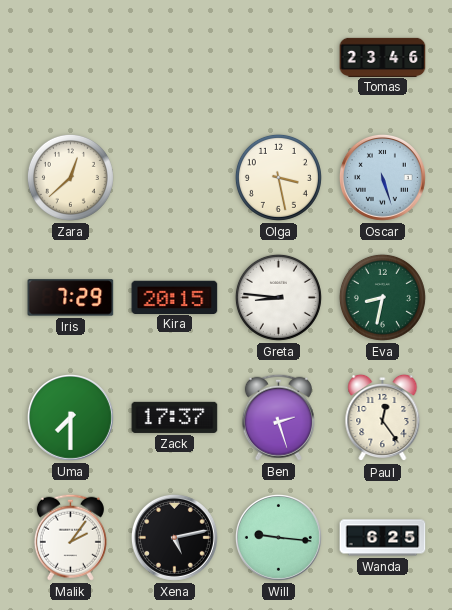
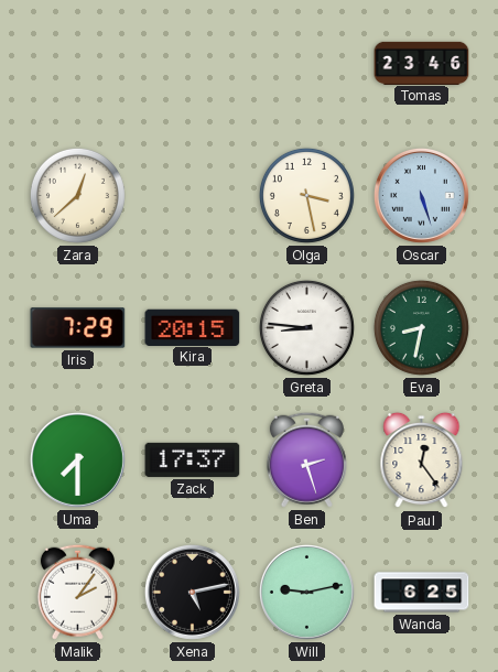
Will: 9:16 -> 9:13
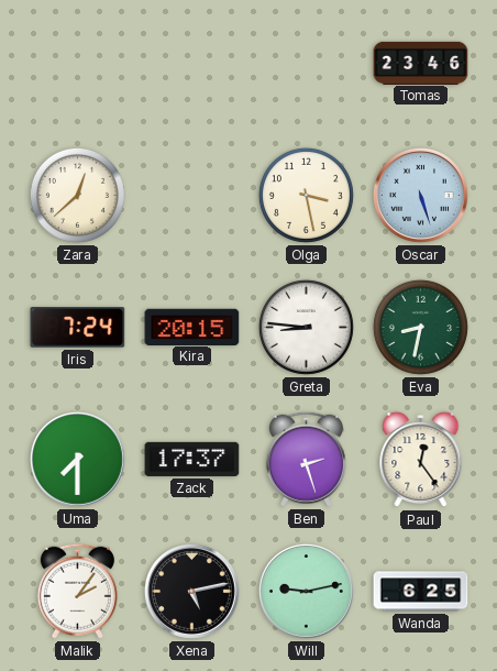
Iris: 7:29 -> 7:24
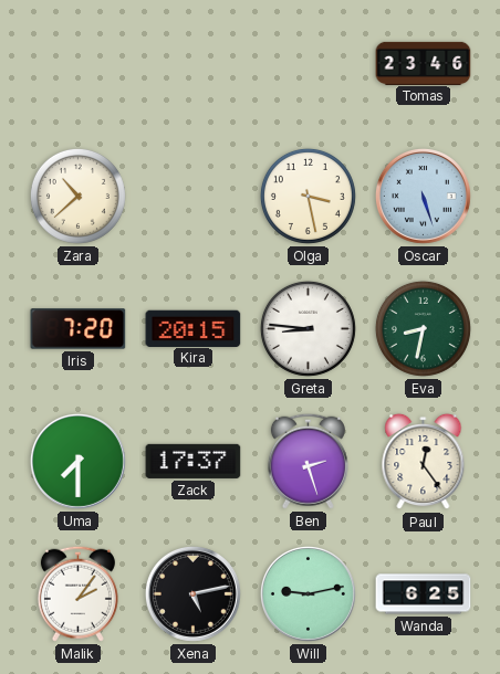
Zara: 12:38 -> 10:38
Iris: 7:24 -> 7:20
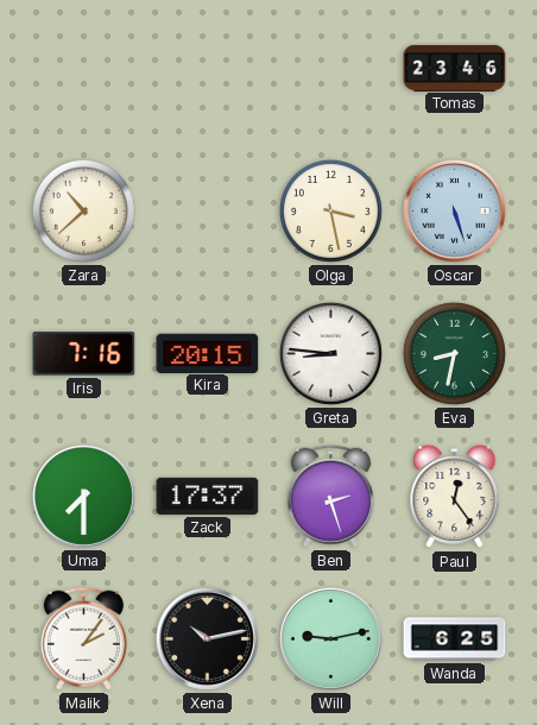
Iris: 7:20 -> 7:16
Xena: 5:13 -> 10:13
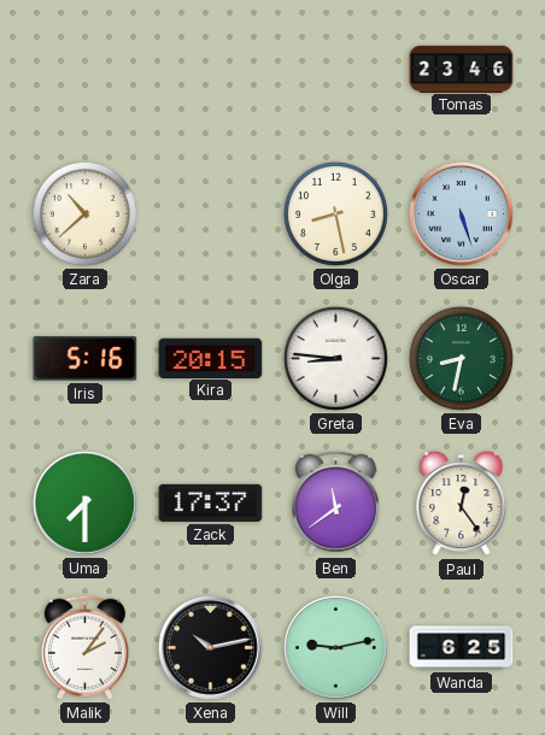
Olga: 3:28 -> 8:28
Iris: 7:16 -> 5:16
Ben: 2:27 -> 11:39
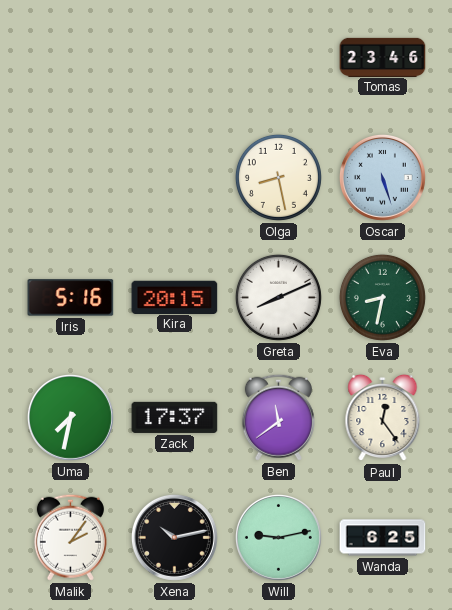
Zara: 10:38 -> none
Greta: 8:46 -> 8:11
Uma: 7:30 -> 7:32
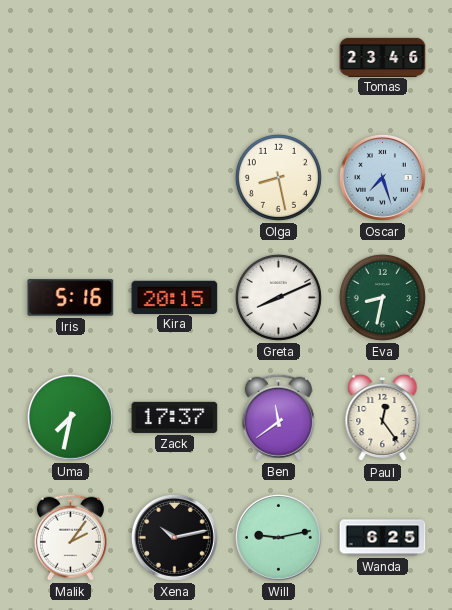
Oscar: 5:27 -> 7:27
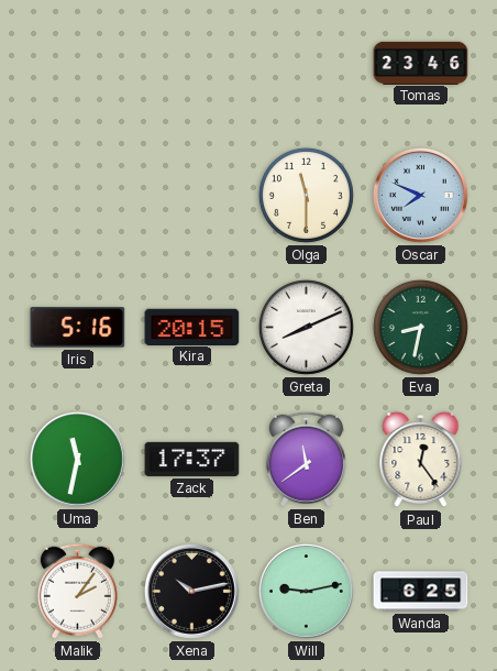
Olga: 8:28 -> 11:30
Oscar: 7:27 -> 7:49
Uma: 7:32 -> 11:32
